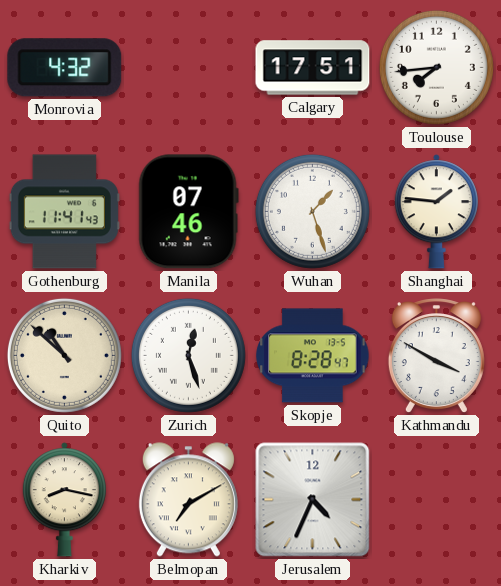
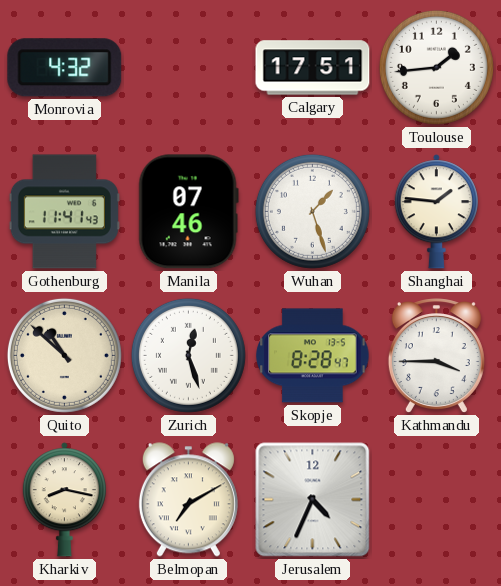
Toulouse: 7:44 -> 1:44
Kathmandu: 3:50 -> 3:45
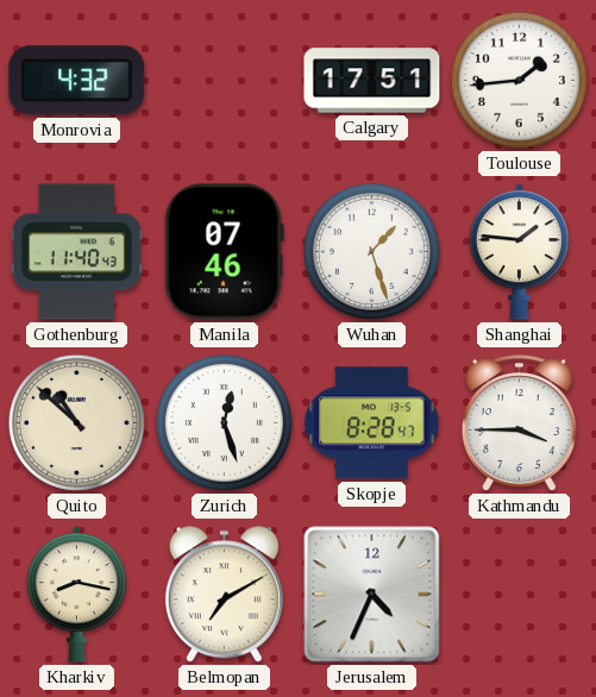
Gothenburg: 11:41 -> 11:40
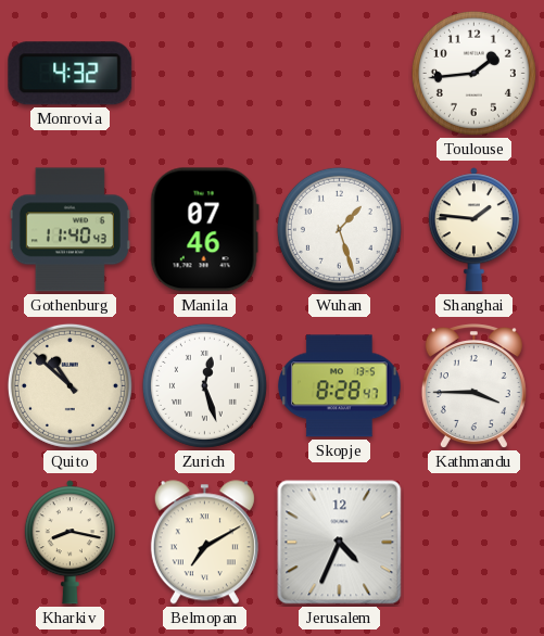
Calgary: 17:51 -> none
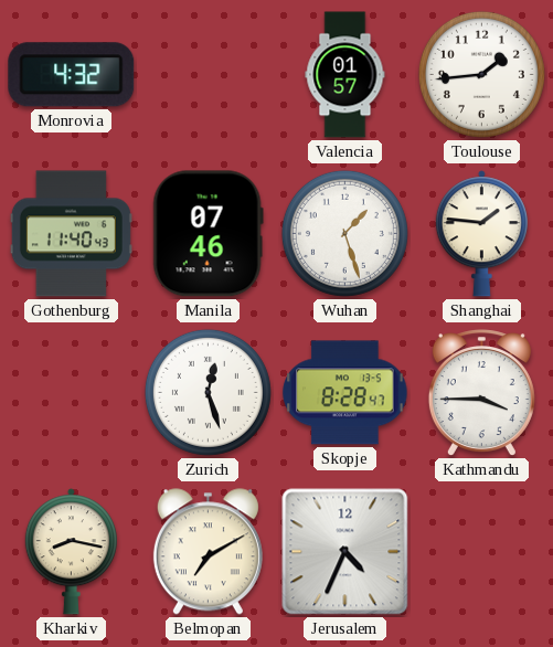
Valencia: none -> 01:57
Quito: 10:52 -> none
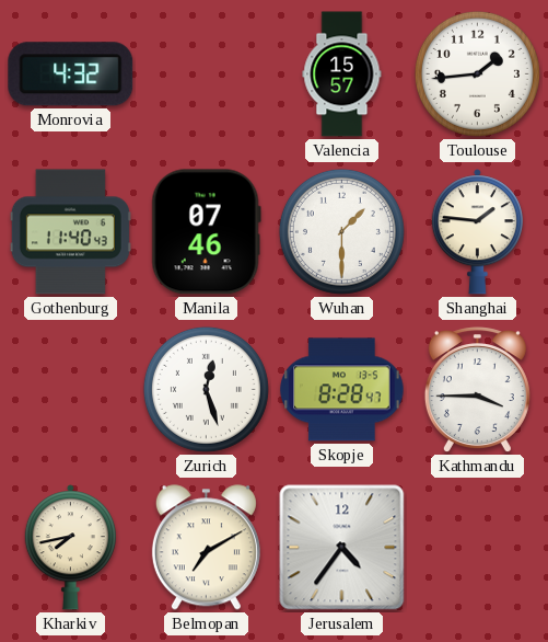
Valencia: 01:57 -> 15:57
Wuhan: 1:27 -> 1:30
Kharkiv: 8:17 -> 7:43
Jerusalem: 4:34 -> 4:36
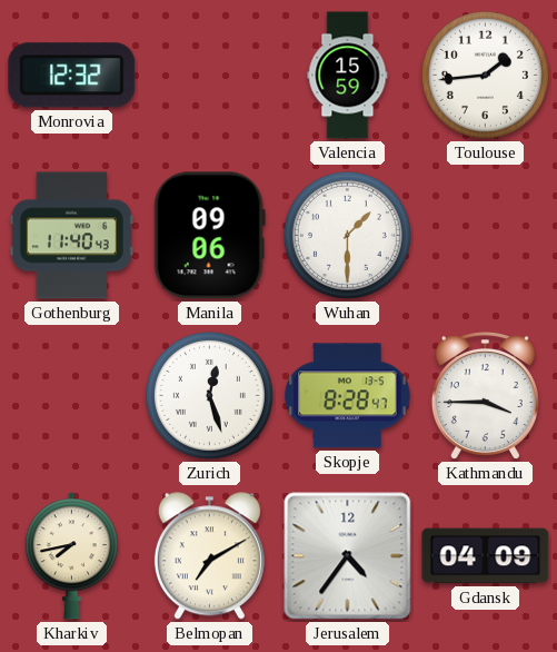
Monrovia: 4:32 -> 12:32
Valencia: 15:57 -> 15:59
Manila: 07:46 -> 09:06
Shanghai: 1:46 -> none
Gdansk: none -> 04:09
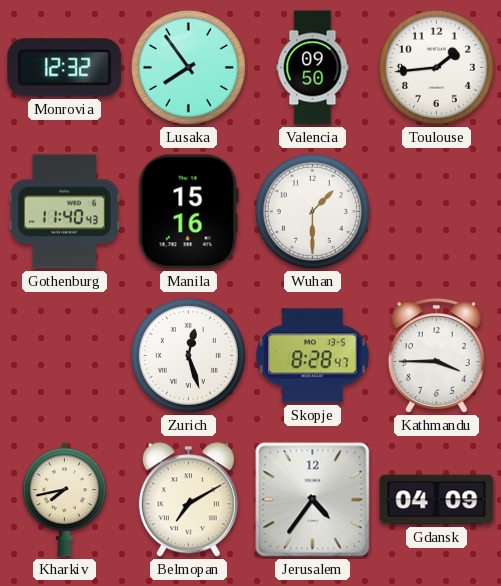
Lusaka: none -> 7:54
Valencia: 15:59 -> 09:50
Manila: 09:06 -> 15:16
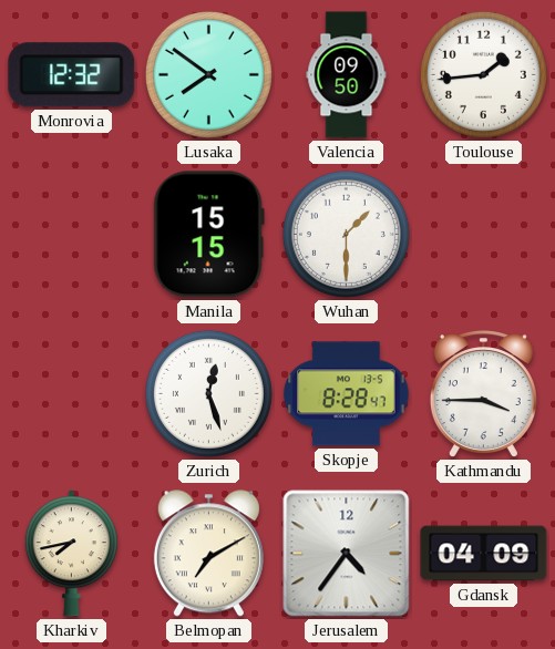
Lusaka: 7:54 -> 7:51
Gothenburg: 11:40 -> none
Manila: 15:16 -> 15:15
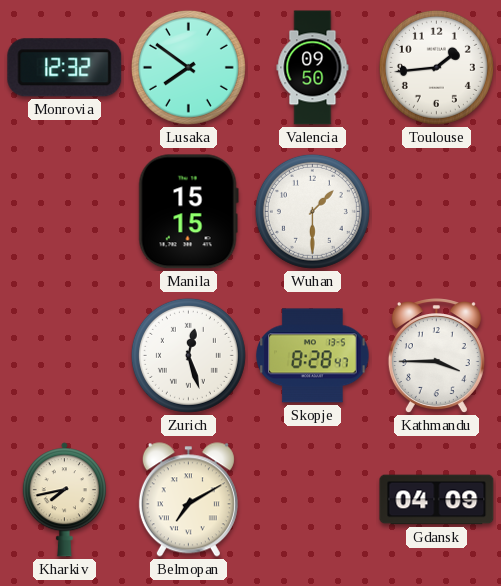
Jerusalem: 4:36 -> none
